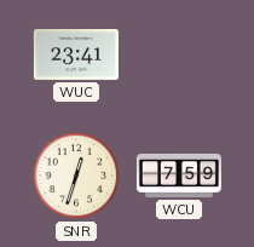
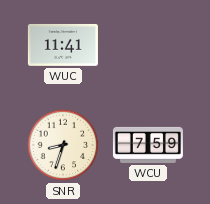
WUC: 23:41 -> 11:41
SNR: 12:33 -> 8:33
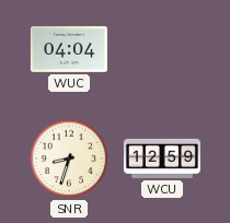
WUC: 11:41 -> 04:04
WCU: 7:59 -> 12:59
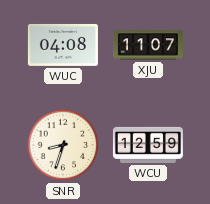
WUC: 04:04 -> 04:08
XJU: none -> 11:07
